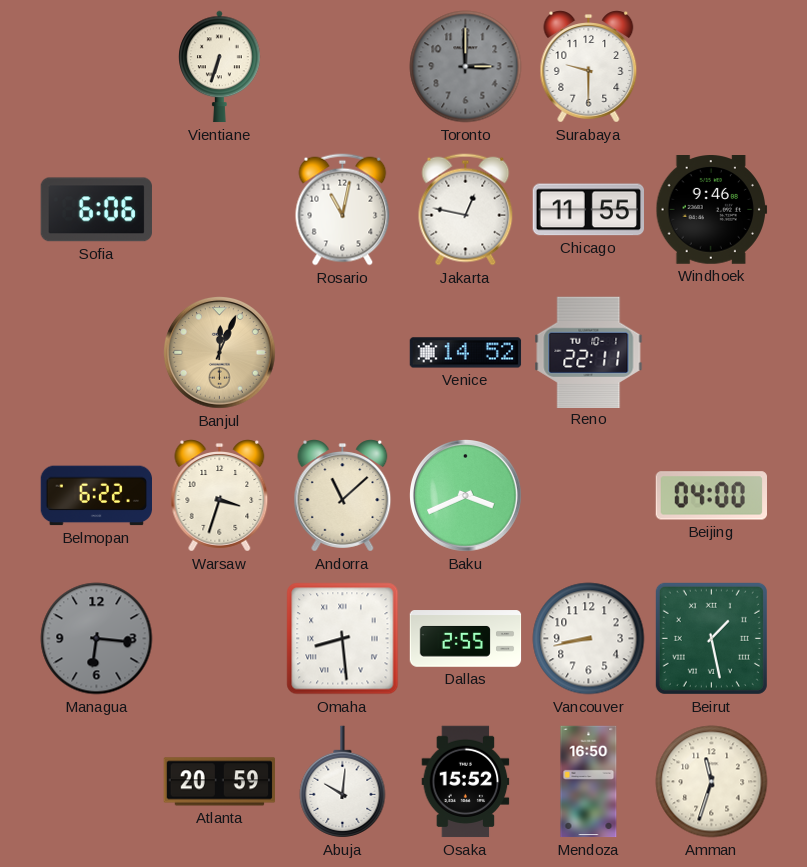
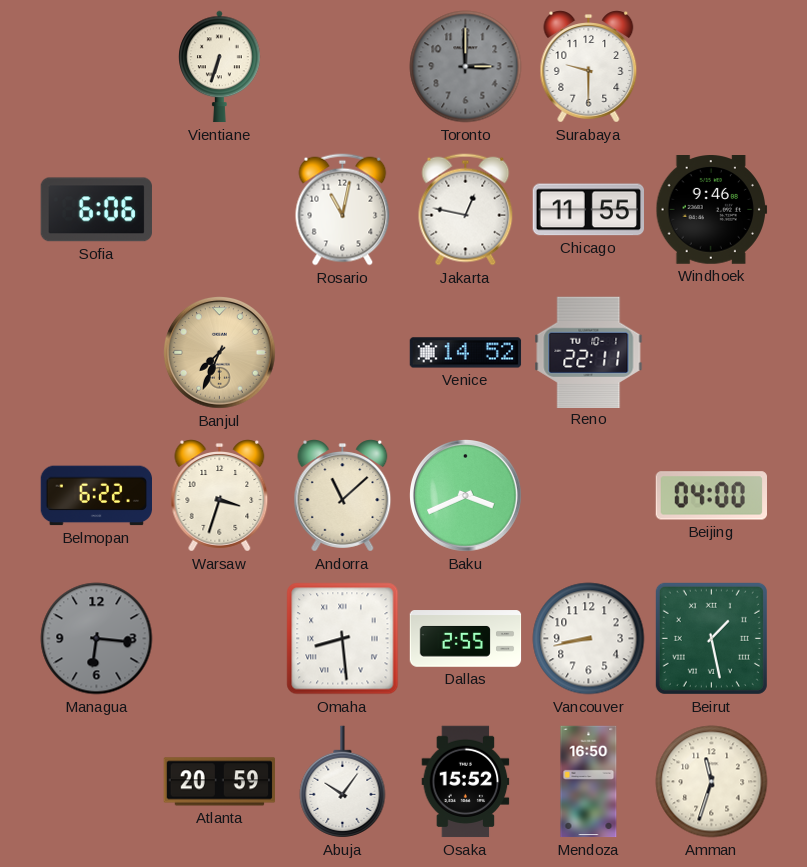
Banjul: 12:04 -> 7:34
Abuja: 10:01 -> 10:06
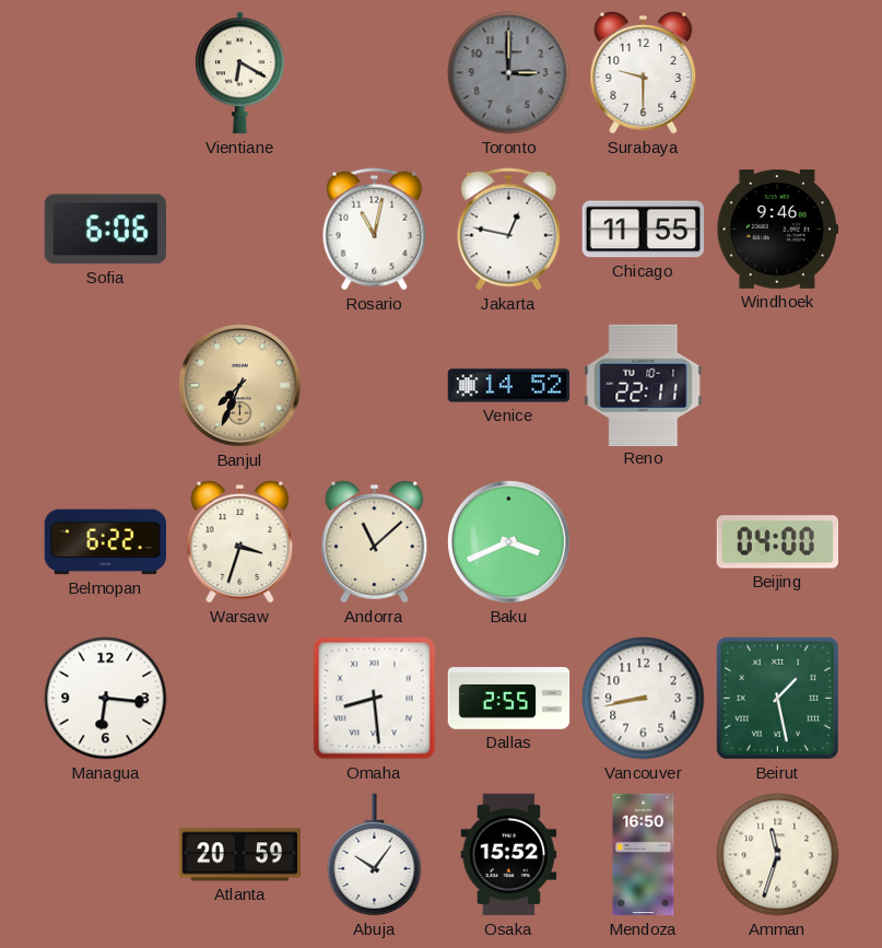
Vientiane: 6:33 -> 6:20
Managua dial: grey -> white
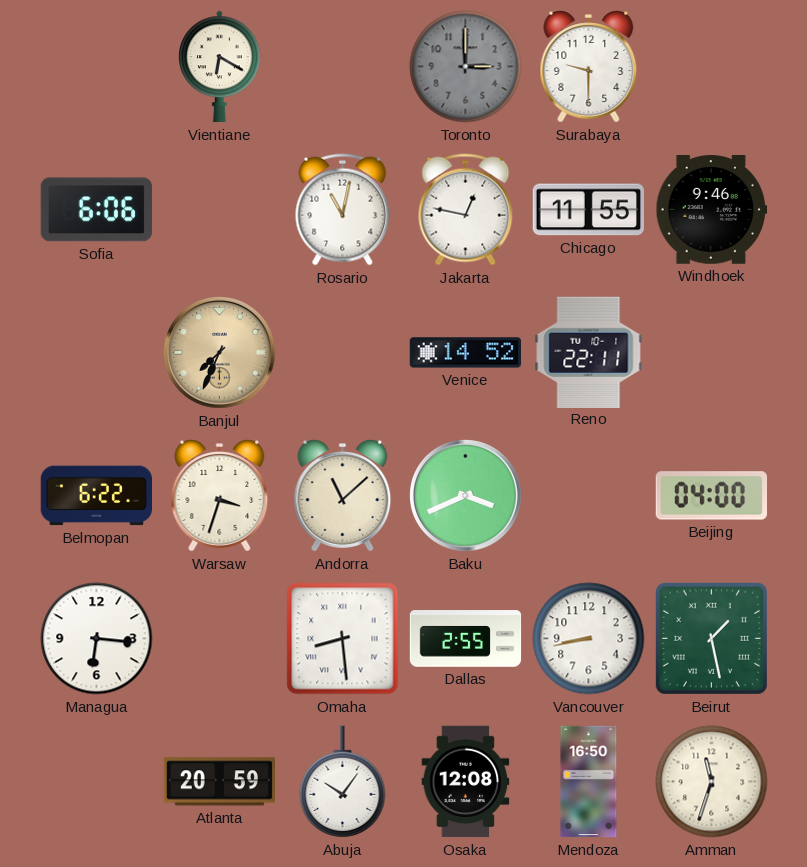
Osaka: 15:52 -> 12:08
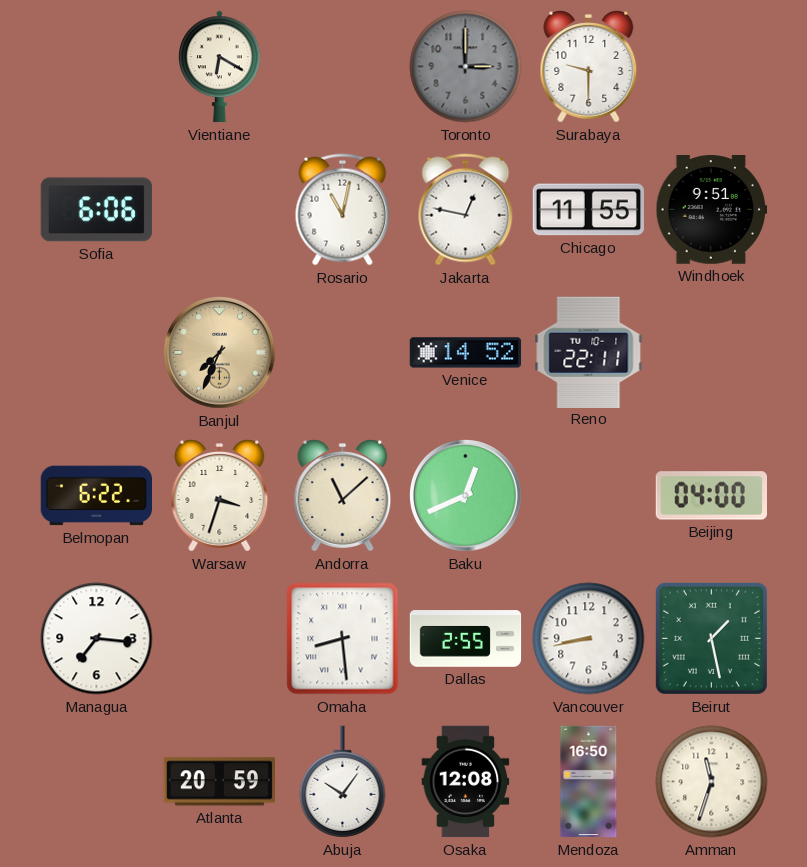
Windhoek: 9:46 -> 9:51
Baku: 3:41 -> 12:41
Managua: 6:16 -> 7:16
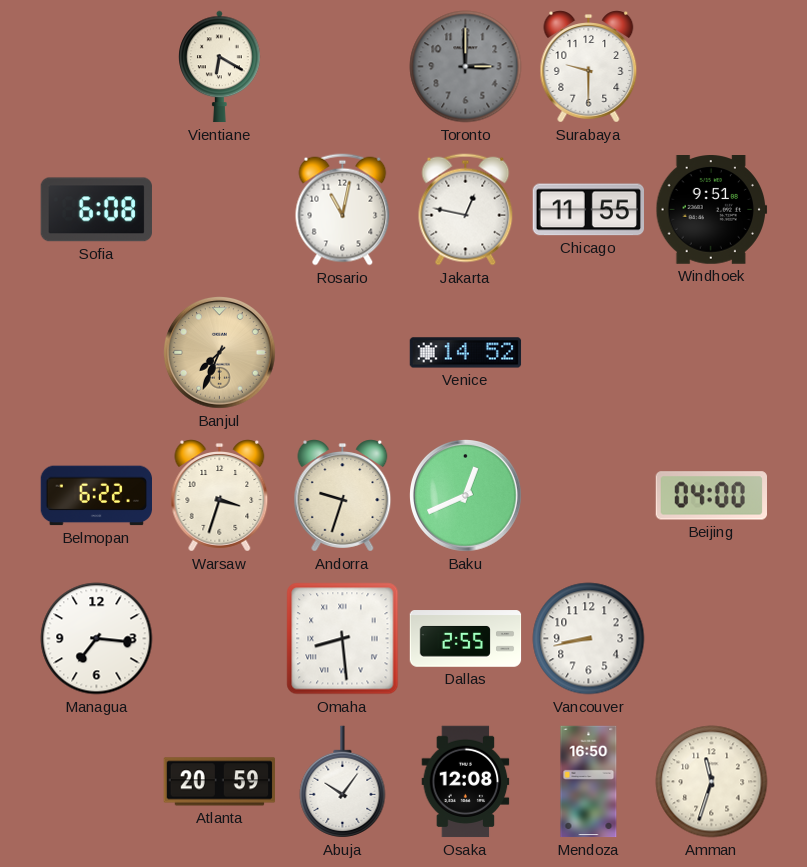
Sofia: 6:06 -> 6:08
Reno: 22:11 -> none
Andorra: 11:08 -> 9:33
Beirut: 1:28 -> none
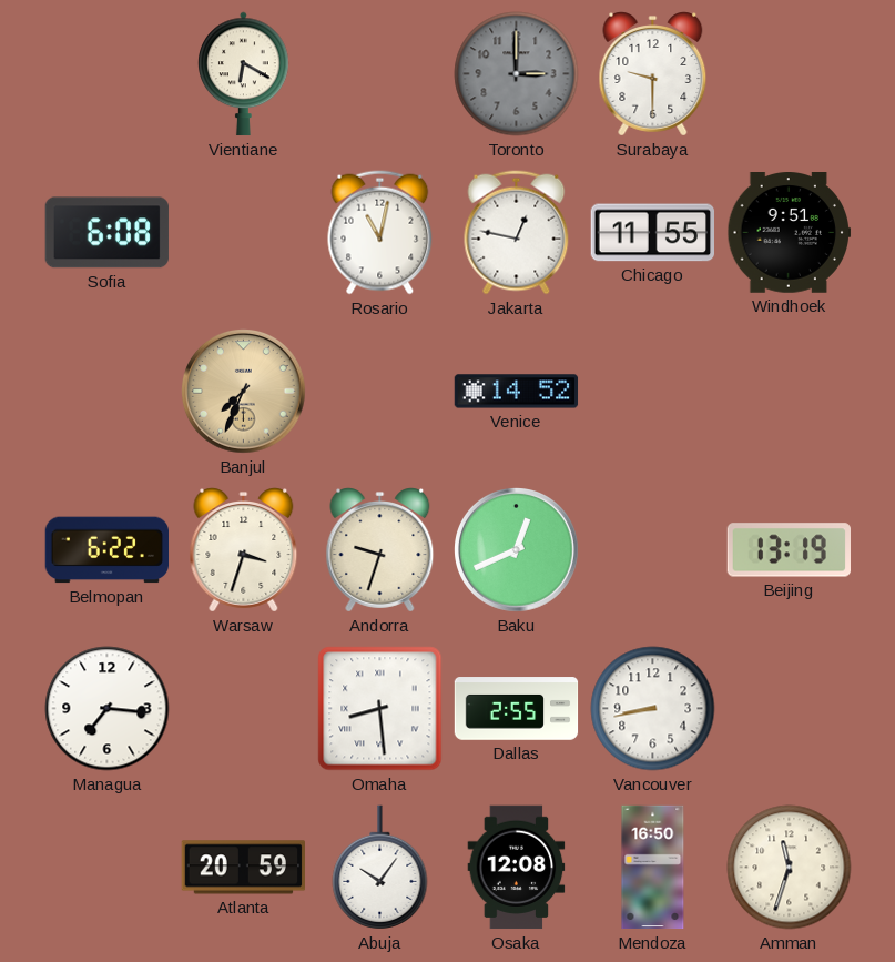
Beijing: 04:00 -> 13:19
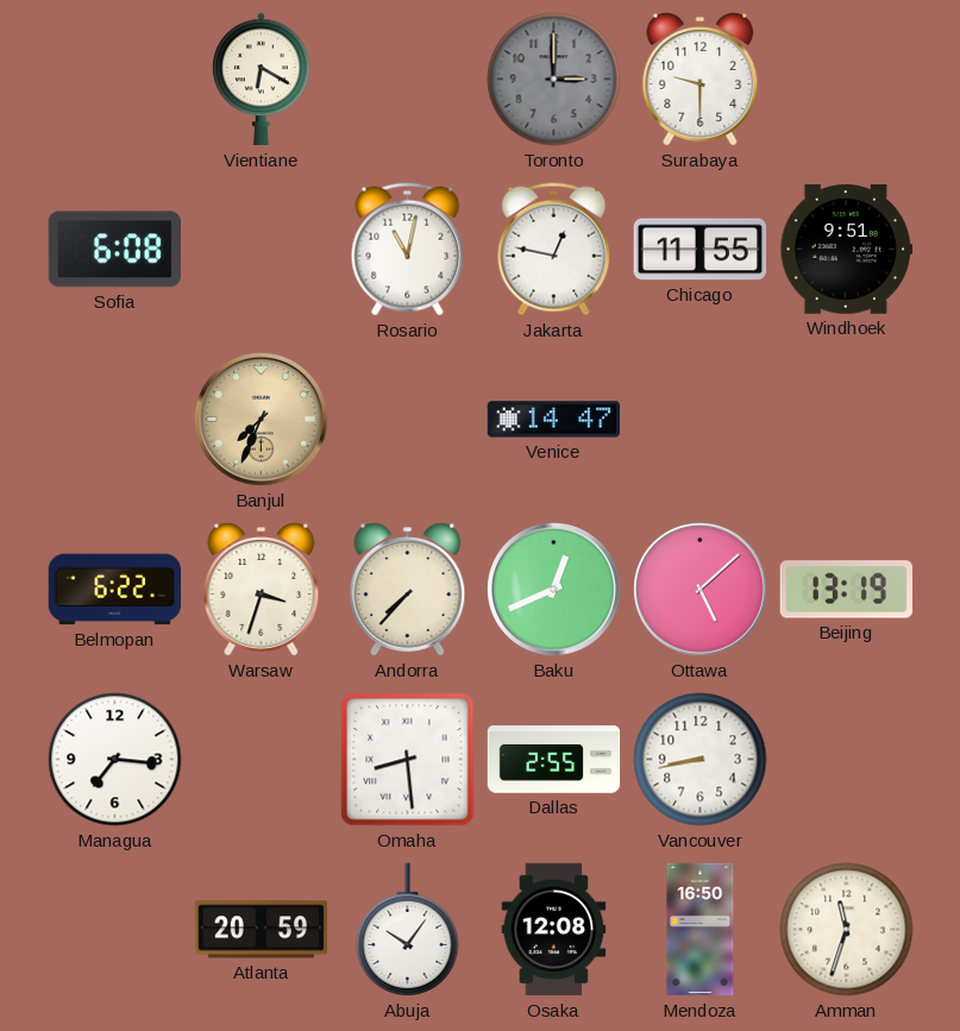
Venice: 14:52 -> 14:47
Andorra: 9:33 -> 7:37
Ottawa: none -> 5:08
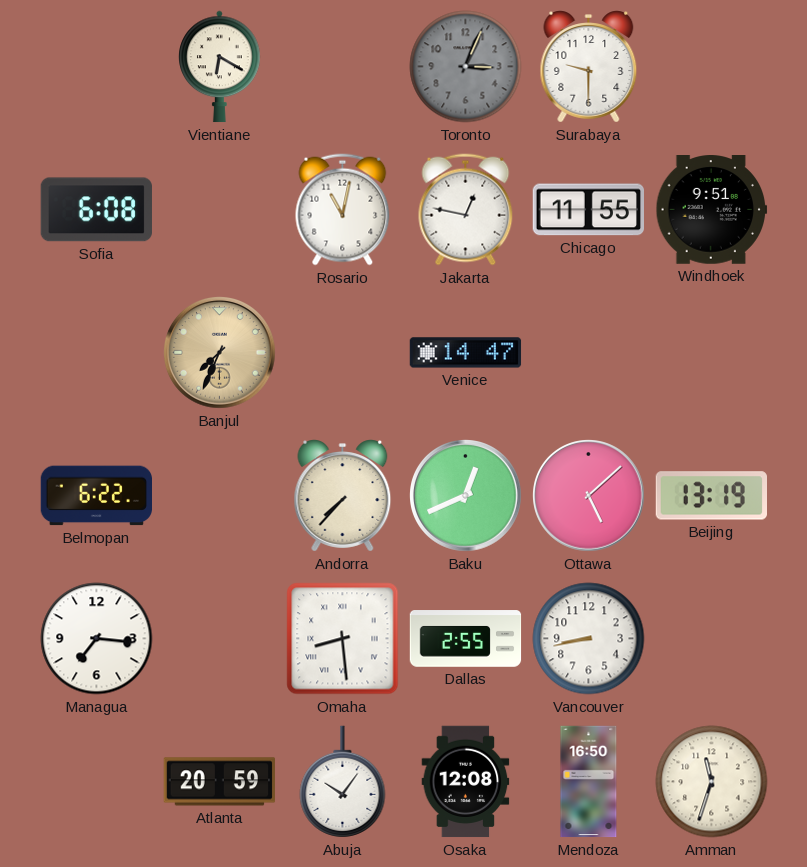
Toronto: 3:00 -> 3:04
Warsaw: 3:33 -> none
